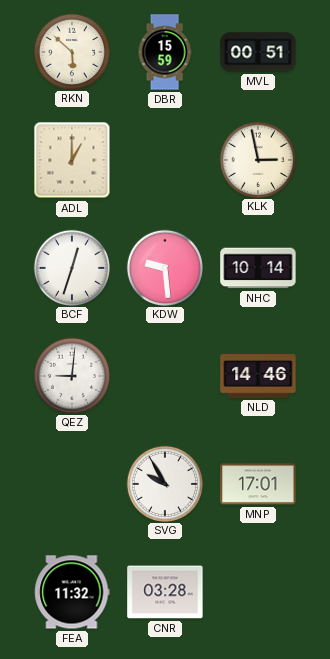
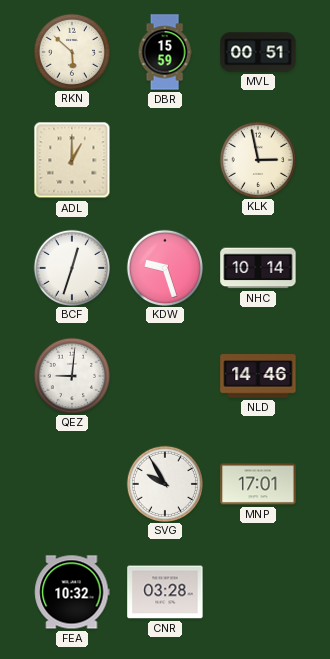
KDW: 9:29 -> 9:27
FEA: 11:32 -> 10:32
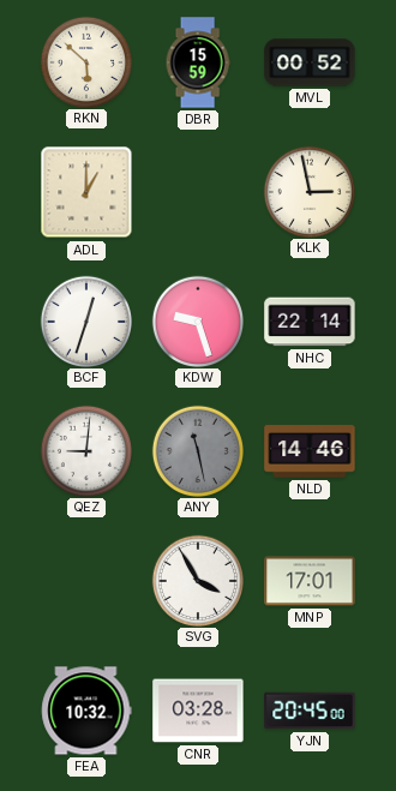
MVL: 00:51 -> 00:52
NHC: 10:14 -> 22:14
ANY: none -> 11:28
SVG: 9:55 -> 3:55
YJN: none -> 20:45
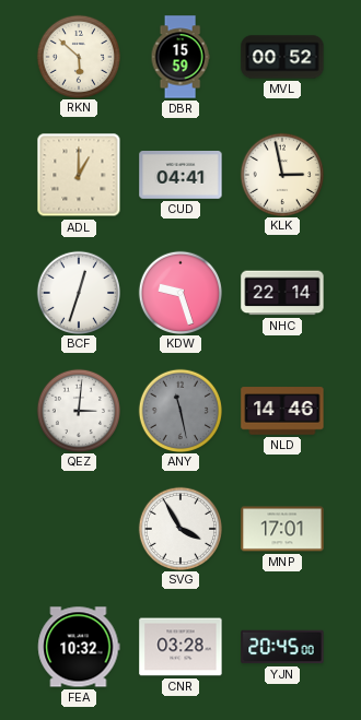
CUD: none -> 04:41
QEZ: 9:01 -> 3:01
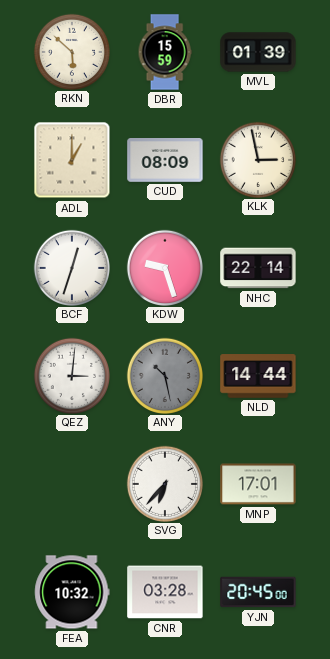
MVL: 00:52 -> 01:39
CUD: 04:41 -> 08:09
ANY: 11:28 -> 10:28
NLD: 14:46 -> 14:44
SVG: 3:55 -> 6:37
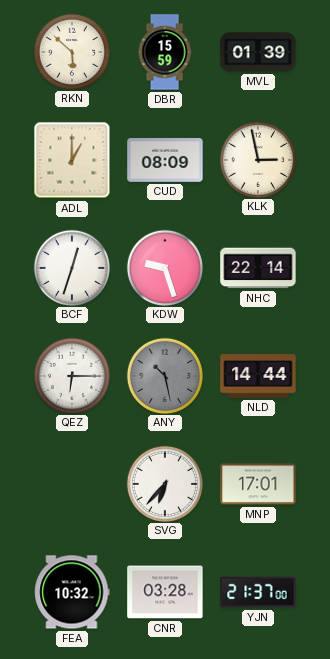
QEZ: 3:01 -> 6:15
YJN: 20:45 -> 21:37
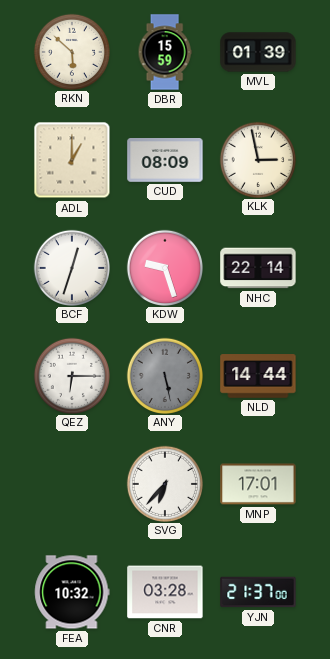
ANY: 10:28 -> 5:28
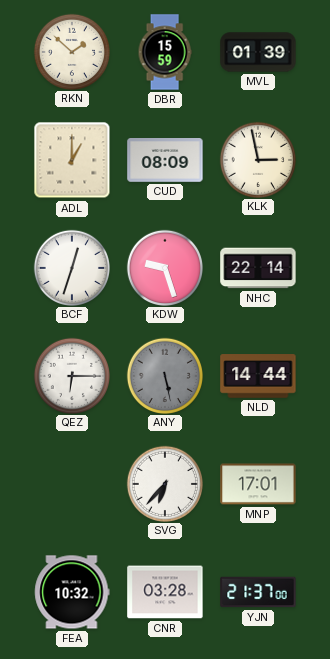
RKN: 5:52 -> 1:52
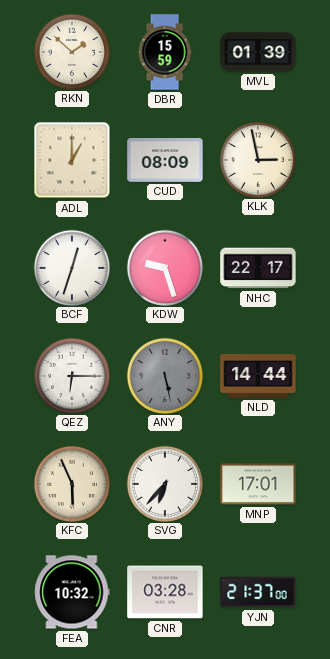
NHC: 22:14 -> 22:17
KFC: none -> 5:56
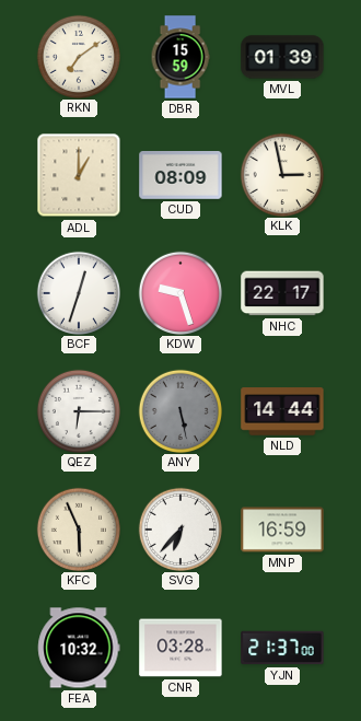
RKN: 1:52 -> 7:09
MNP: 17:01 -> 16:59
